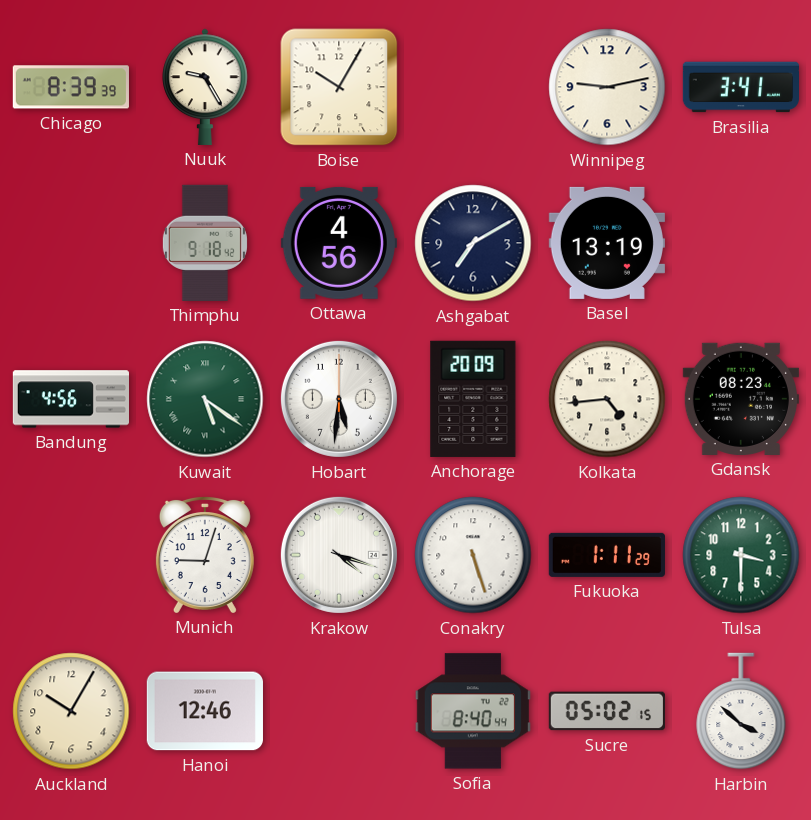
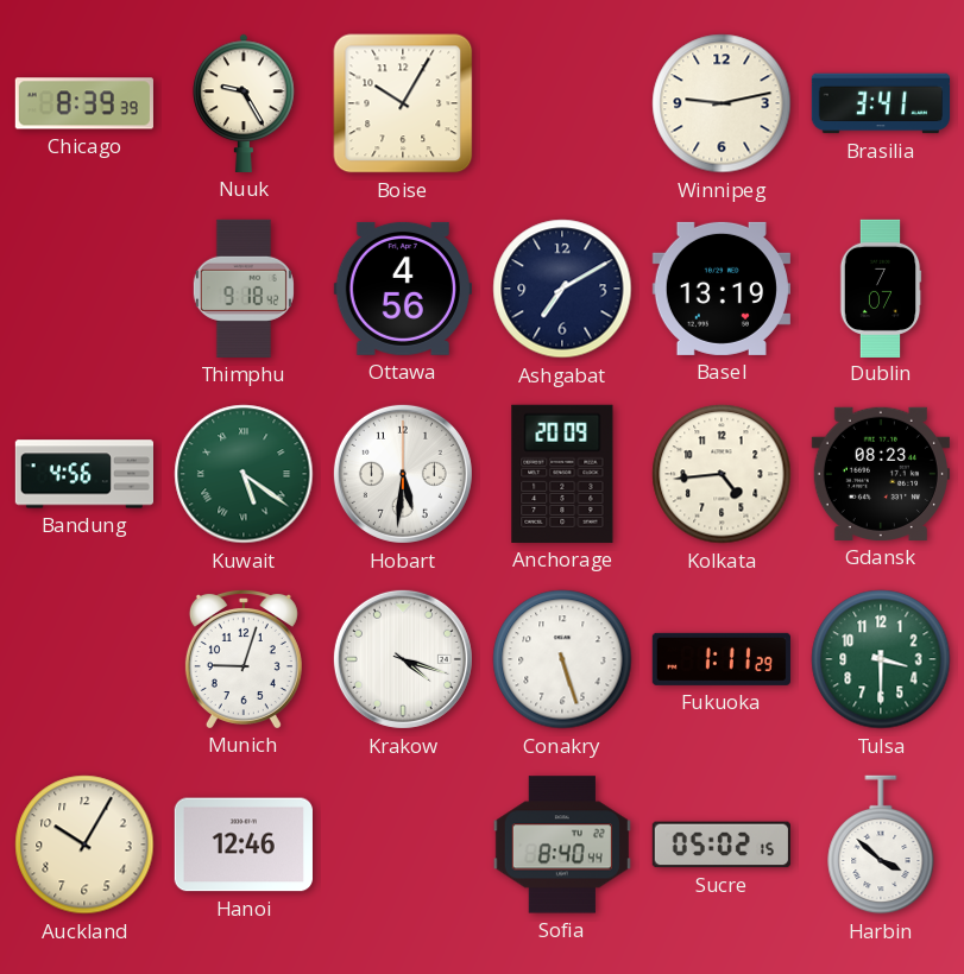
Dublin: none -> 7:07
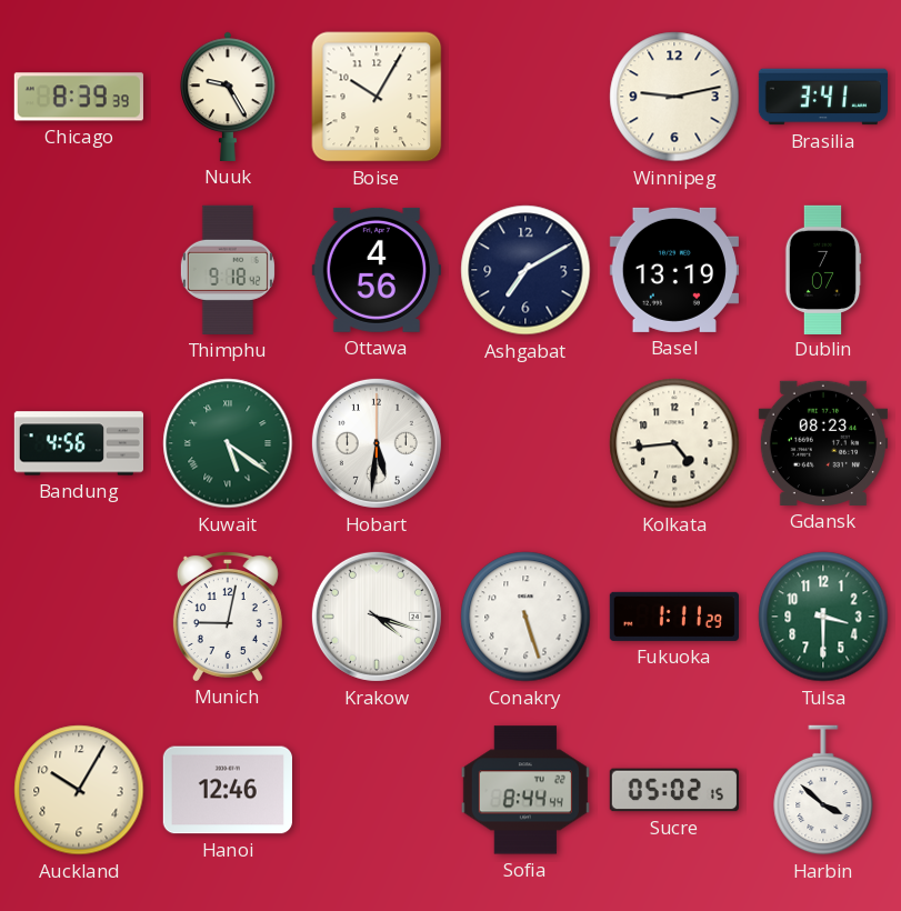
Anchorage: 20:09 -> none
Munich: 9:03 -> 9:02
Sofia: 8:40 -> 8:44
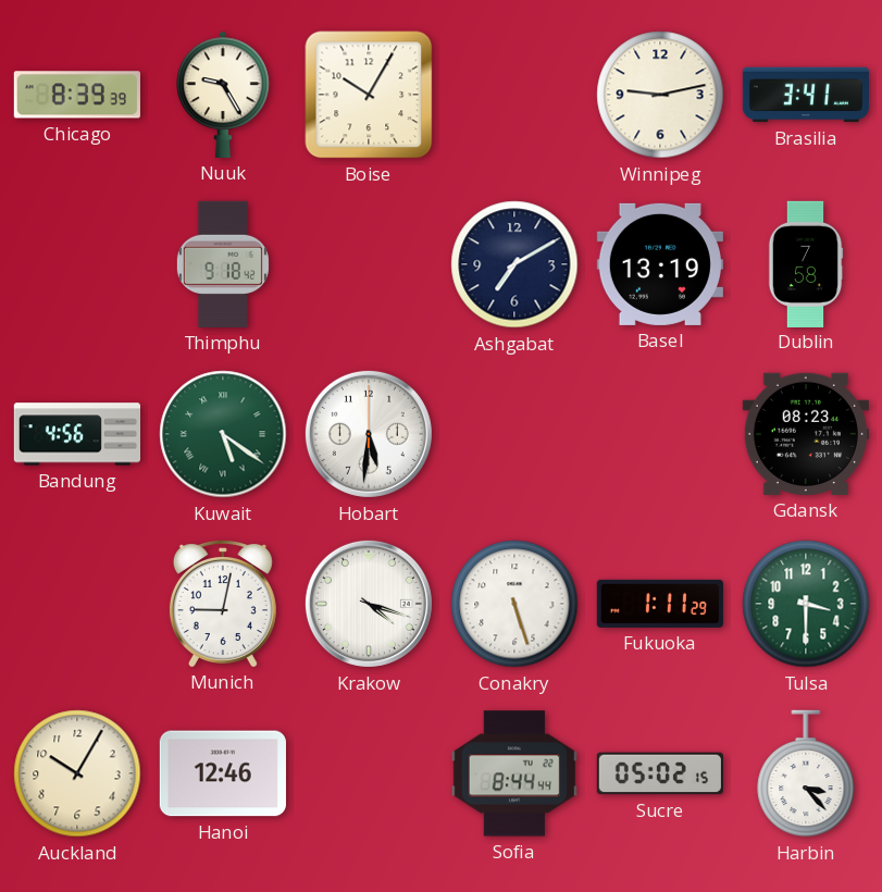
Ottawa: 4:56 -> none
Dublin: 7:07 -> 7:58
Kolkata: 4:44 -> none
Harbin: 3:52 -> 3:23
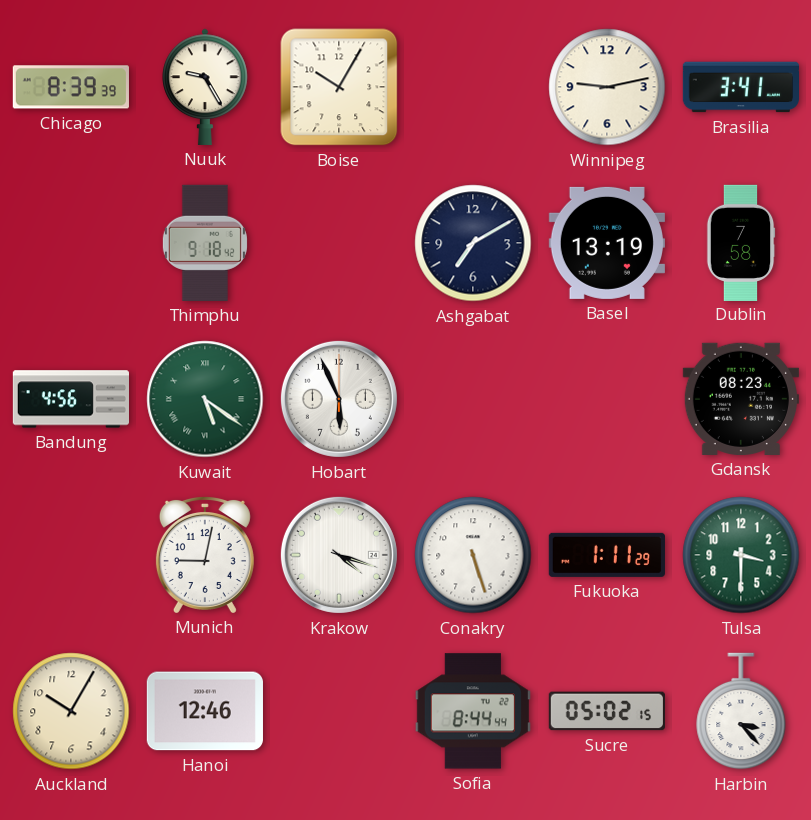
Hobart: 5:31 -> 5:56
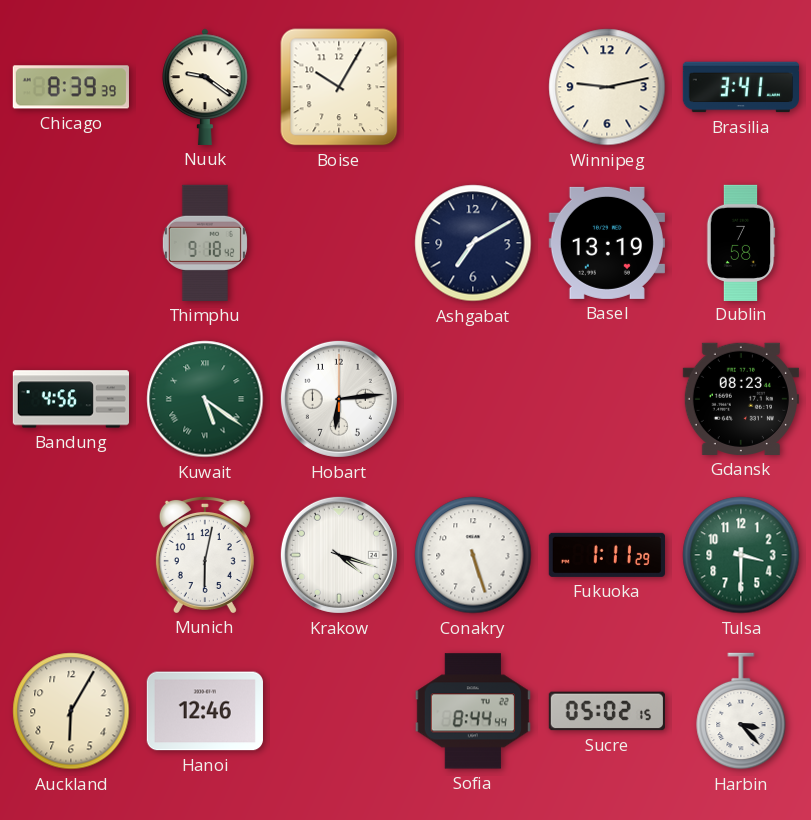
Nuuk: 9:25 -> 9:21
Hobart: 5:56 -> 6:14
Munich: 9:02 -> 6:02
Auckland: 10:05 -> 6:05
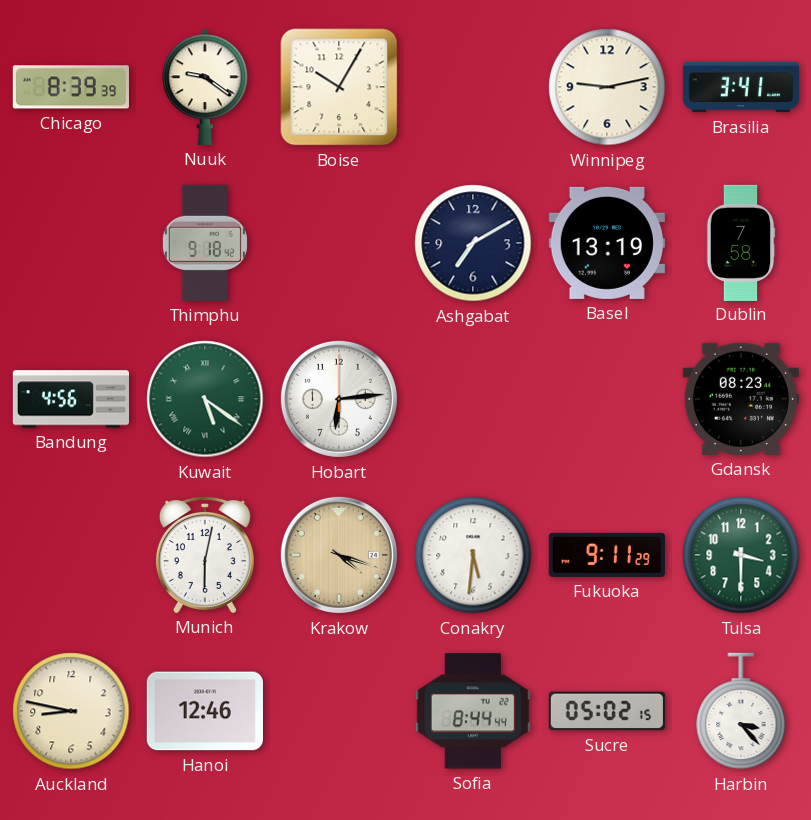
Krakow dial: white -> champagne
Conakry: 5:27 -> 5:31
Fukuoka: 1:11 -> 9:11
Auckland: 6:05 -> 8:47
